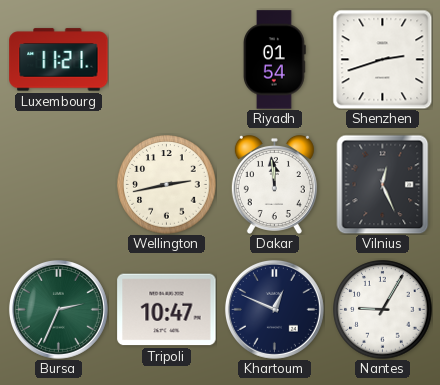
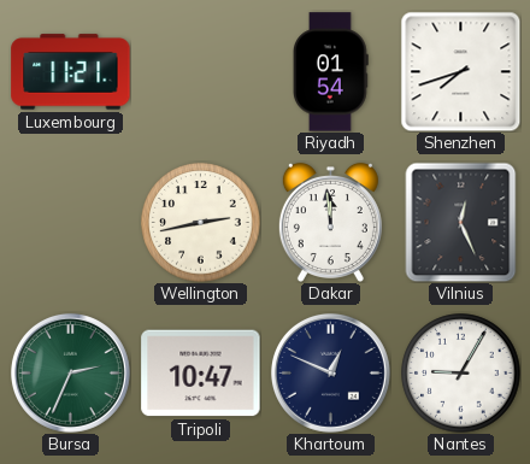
Shenzhen: 2:42 -> 7:42
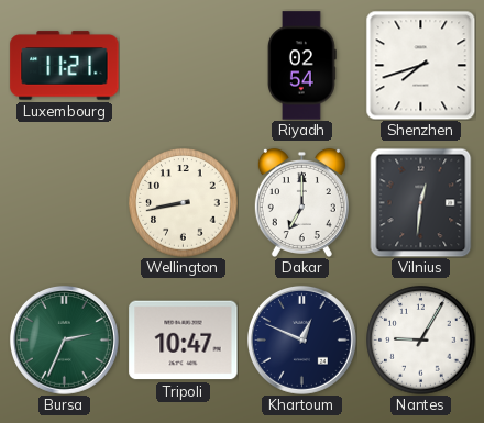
Riyadh: 01:54 -> 02:54
Wellington: 2:43 -> 8:43
Dakar: 11:59 -> 7:00
Vilnius: 12:26 -> 12:31
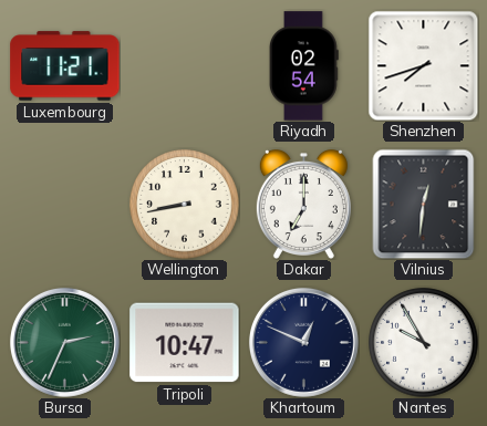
Nantes: 9:05 -> 9:55
